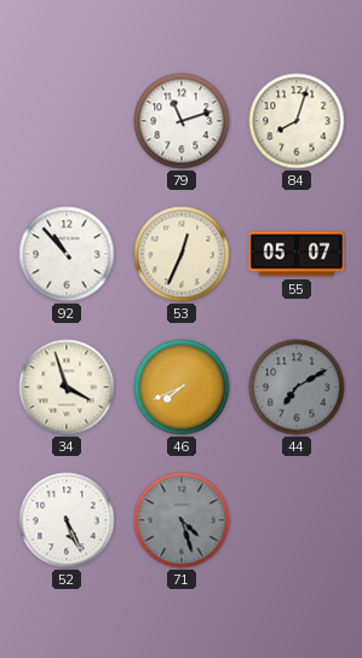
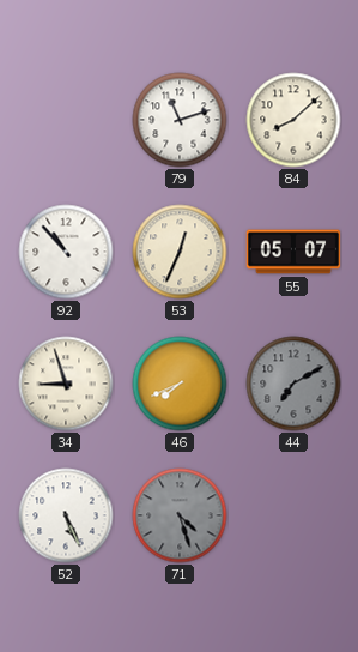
84: 8:03 -> 8:08
34: 3:57 -> 8:57
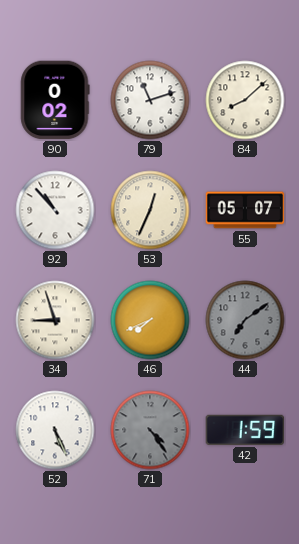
90: none -> 0:02
44: 7:10 -> 7:09
71: 4:27 -> 4:24
42: none -> 1:59
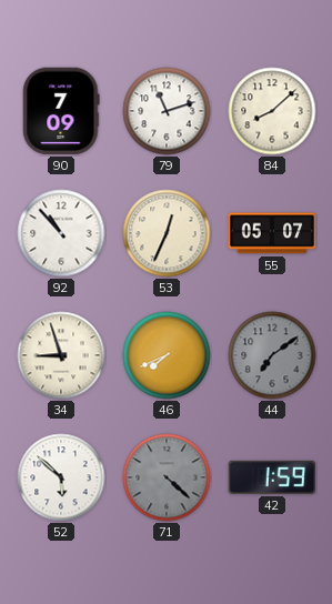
90: 0:02 -> 7:09
52: 5:26 -> 5:52
71: 4:24 -> 4:22
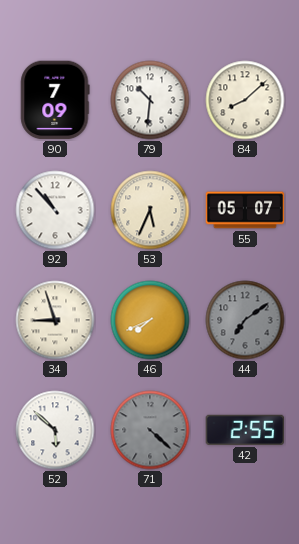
79: 11:12 -> 10:31
53: 12:34 -> 5:34
42: 1:59 -> 2:55
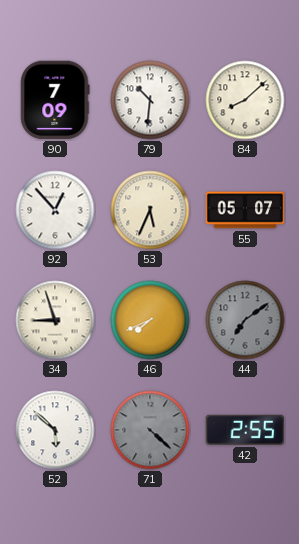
92: 10:53 -> 12:53
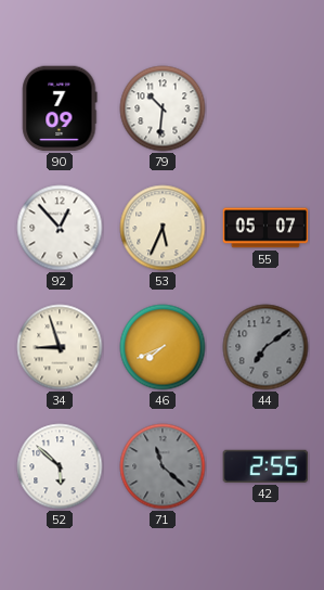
84: 8:08 -> none
71: 4:22 -> 11:22
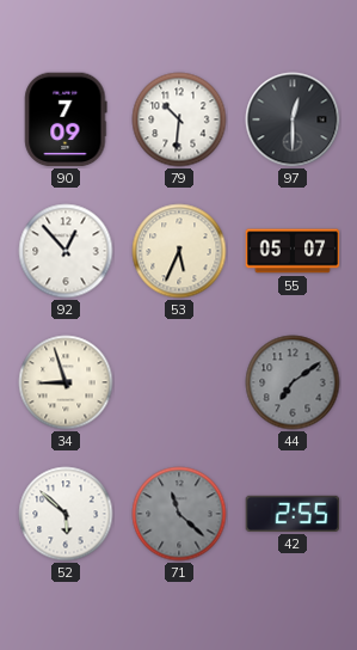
97: none -> 12:30
46: 7:41 -> none
